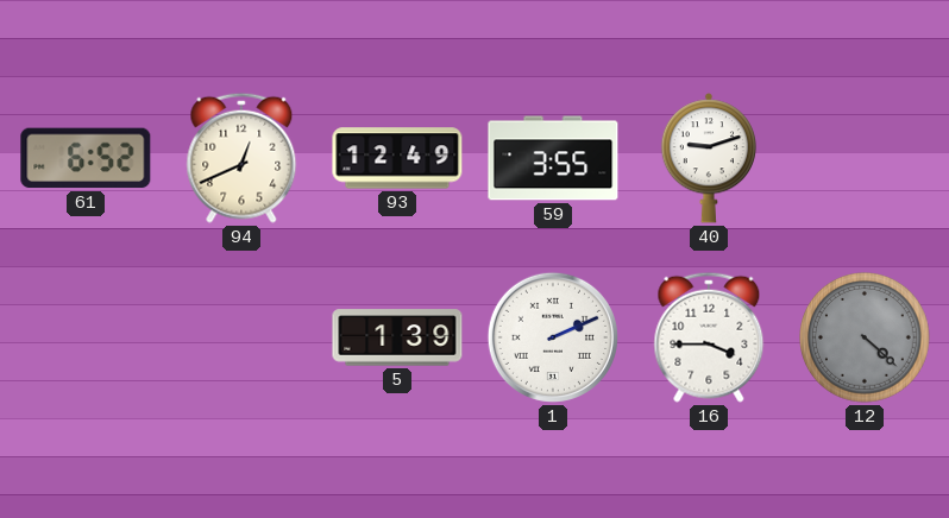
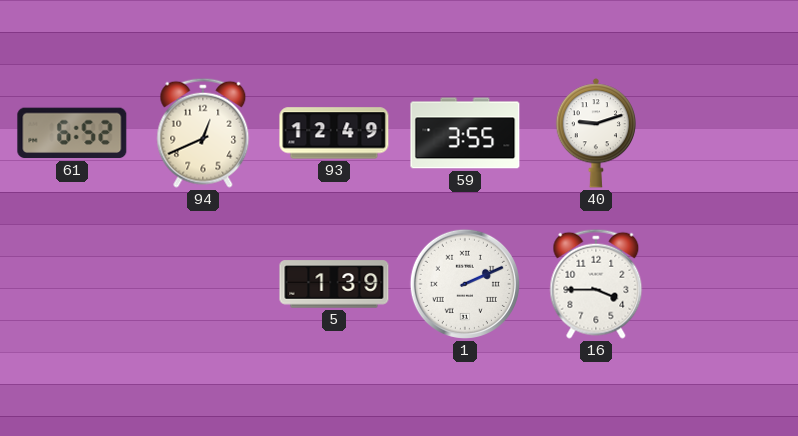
12: 4:22 -> none
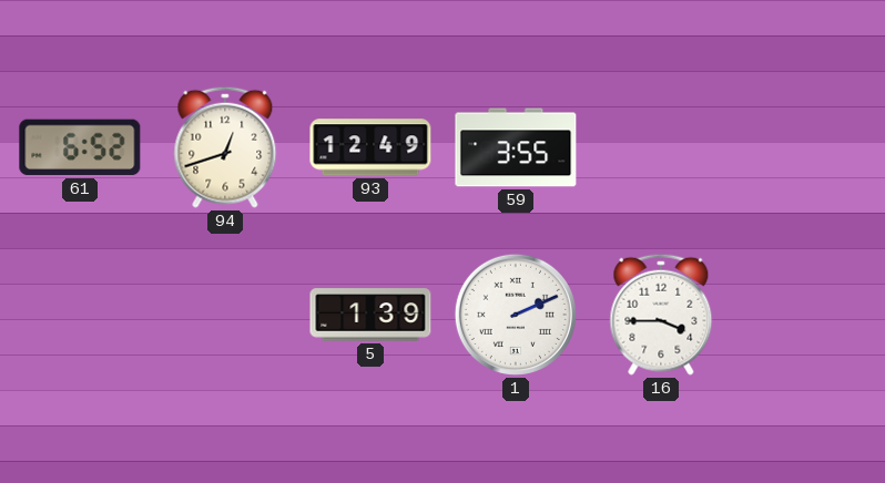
94: 12:41 -> 12:42
40: 9:12 -> none
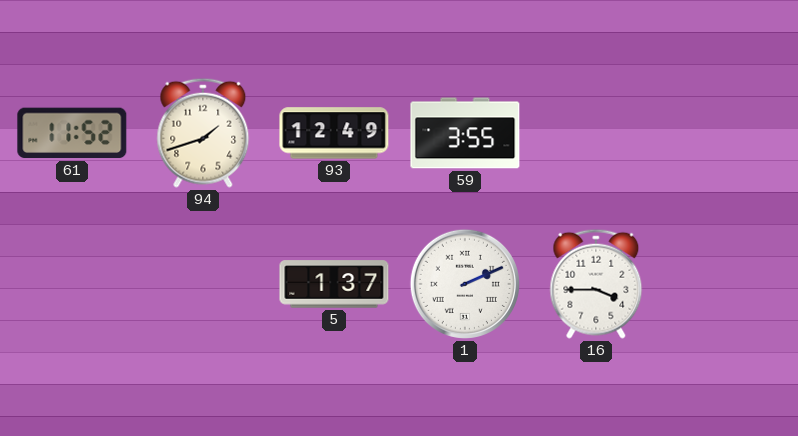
61: 6:52 -> 11:52
94: 12:42 -> 1:42
5: 1:39 -> 1:37
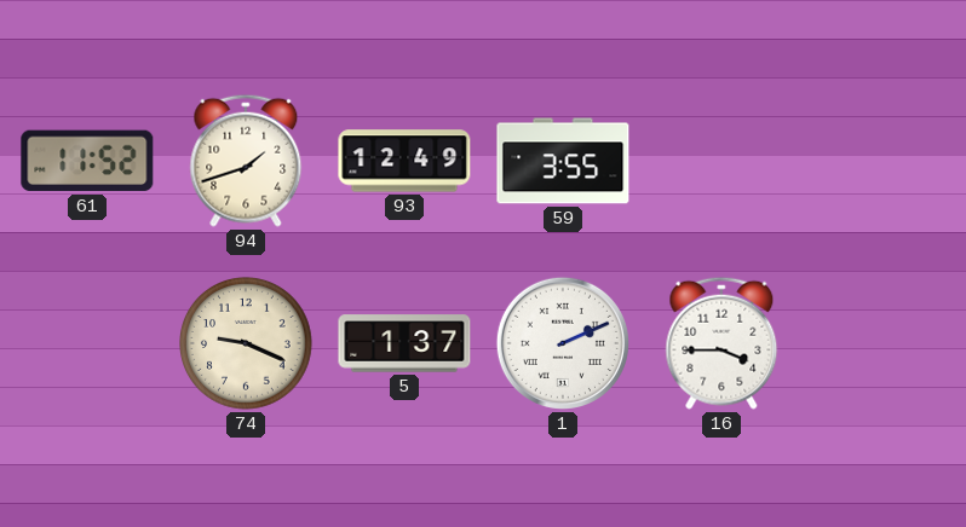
74: none -> 9:19
